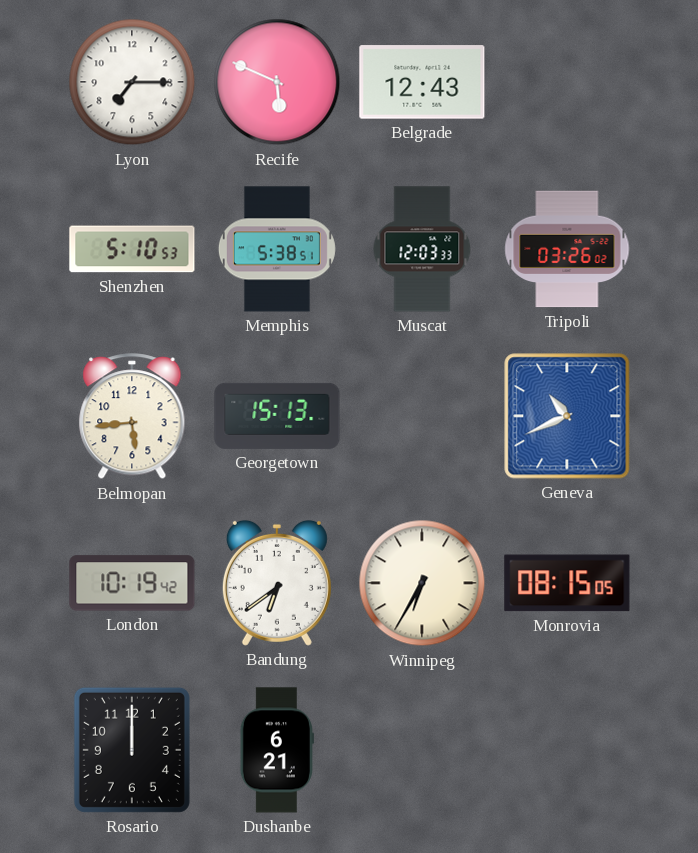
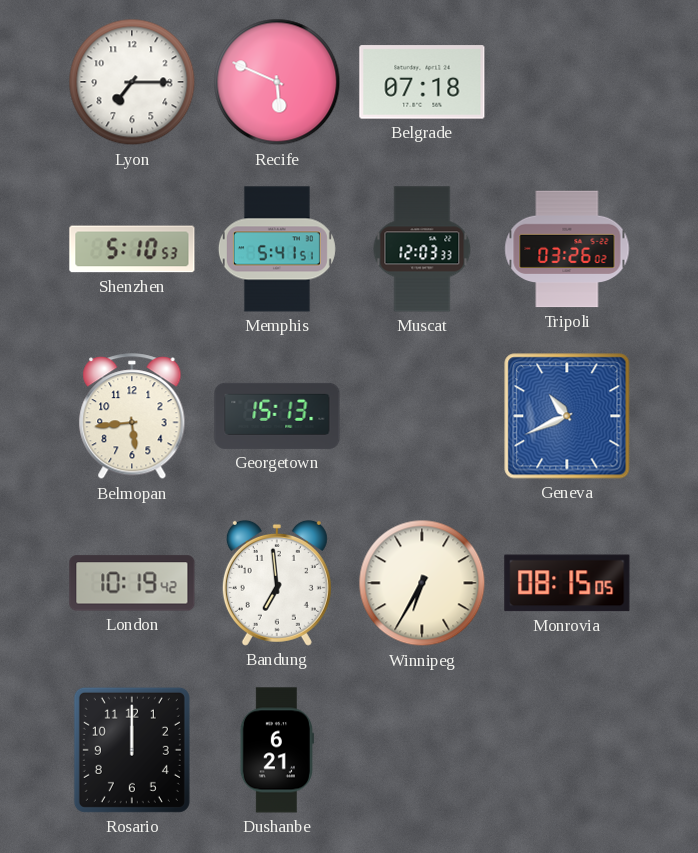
Belgrade: 12:43 -> 07:18
Memphis: 5:38 -> 5:41
Bandung: 6:39 -> 6:59
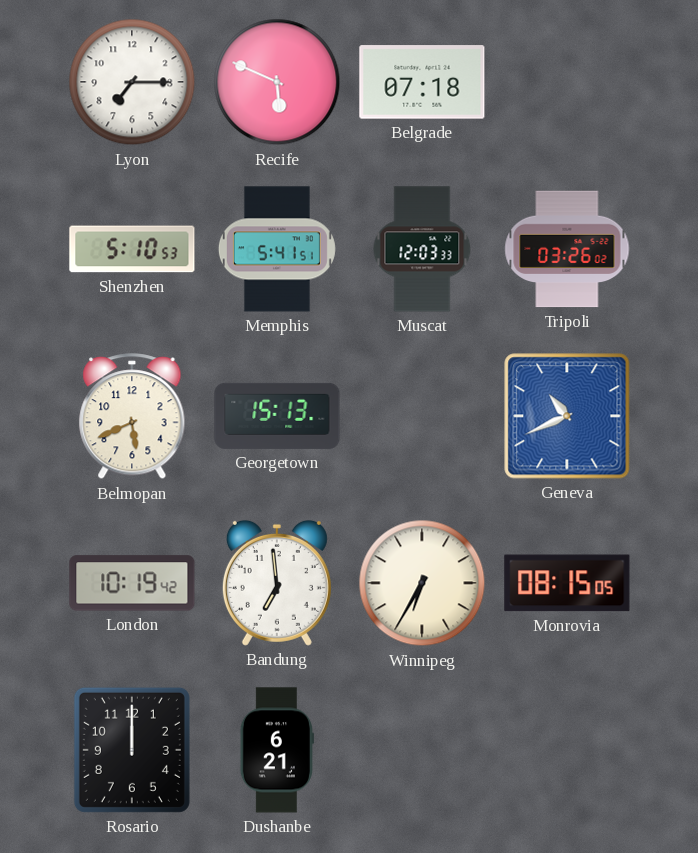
Belmopan: 5:44 -> 5:41
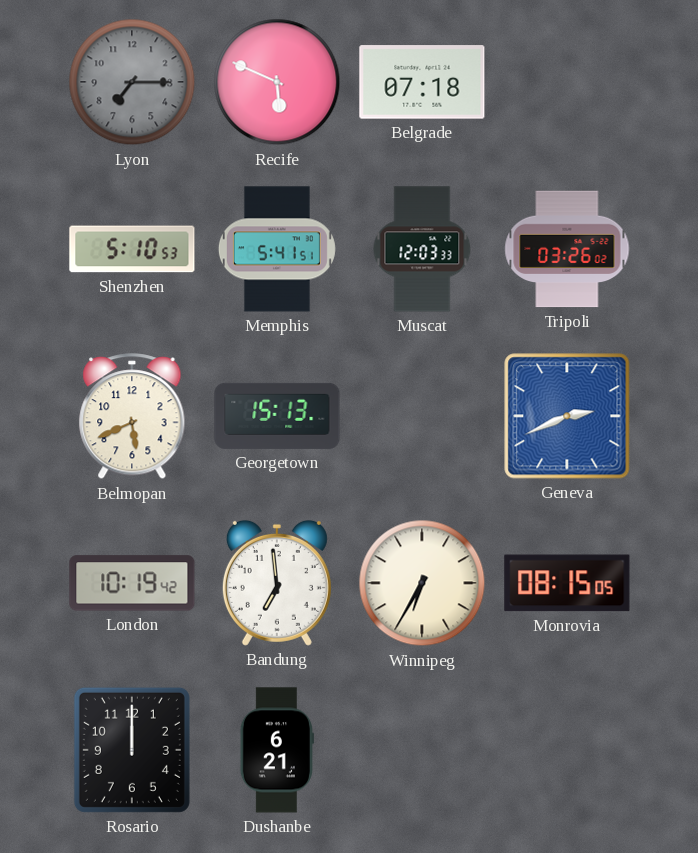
Lyon dial: white -> grey
Geneva: 10:41 -> 2:41
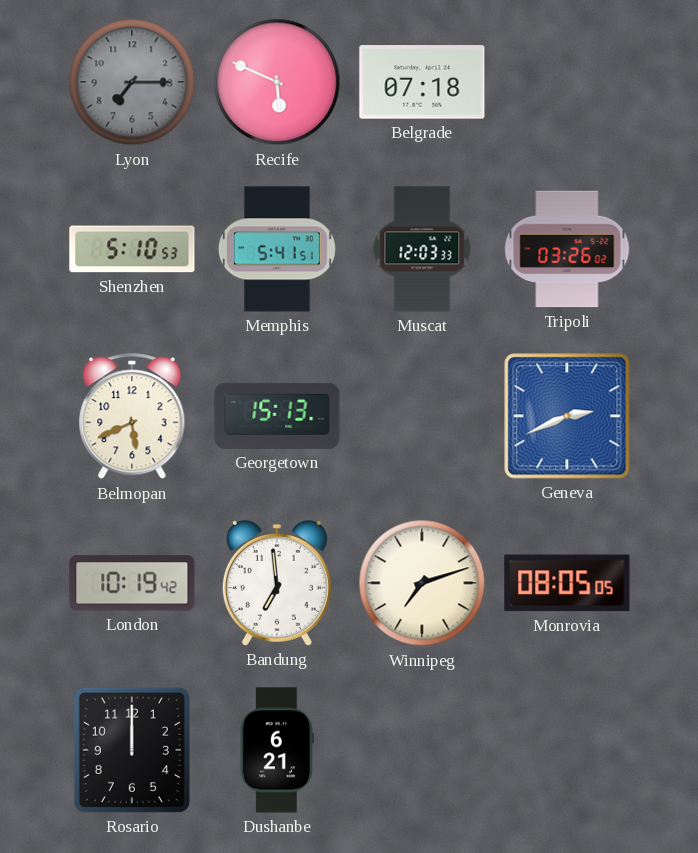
Winnipeg: 6:35 -> 7:12
Monrovia: 08:15 -> 08:05
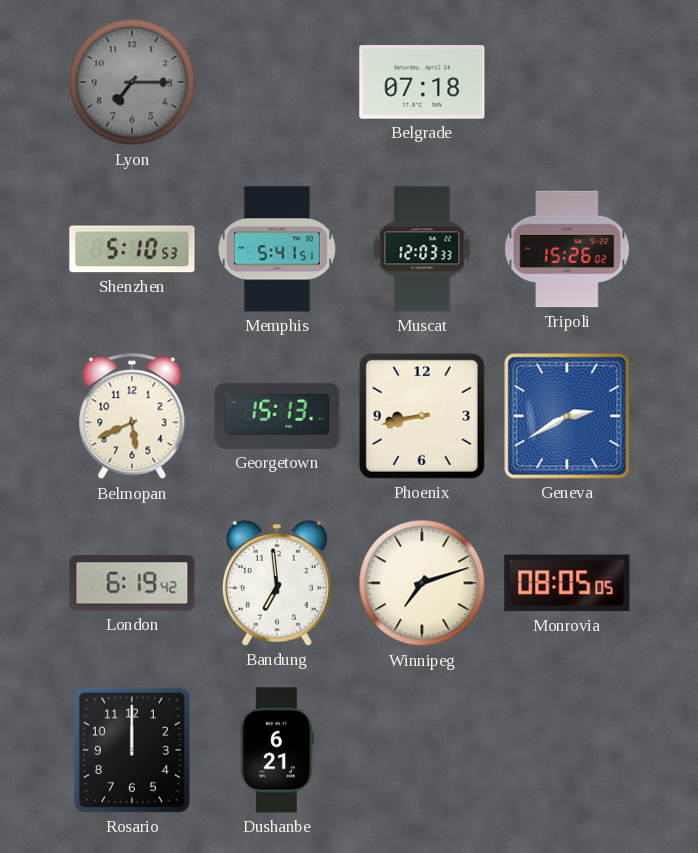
Recife: 5:49 -> none
Tripoli: 03:26 -> 15:26
Phoenix: none -> 8:43
Geneva: 2:41 -> 2:40
London: 10:19 -> 6:19
